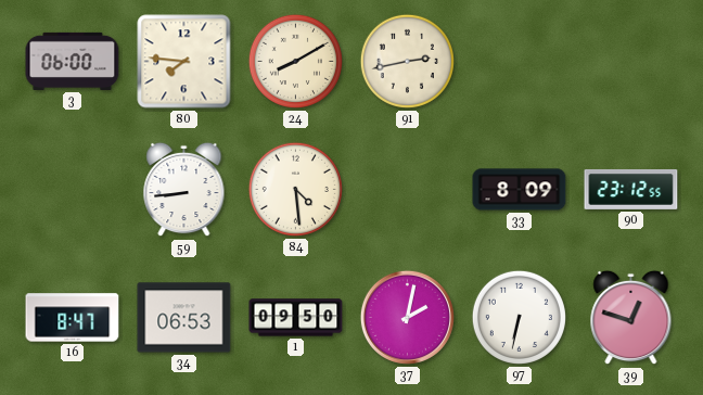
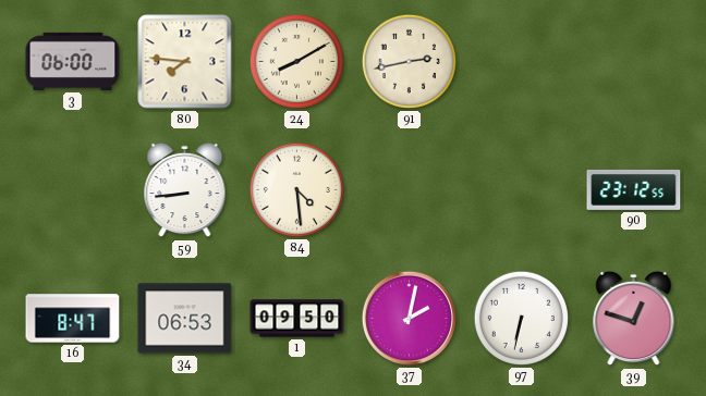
33: 8:09 -> none
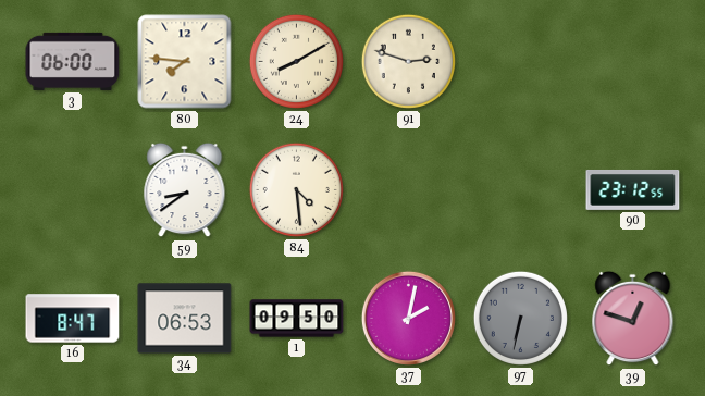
91: 2:43 -> 2:48
59: 8:44 -> 8:39
97 dial: white -> grey
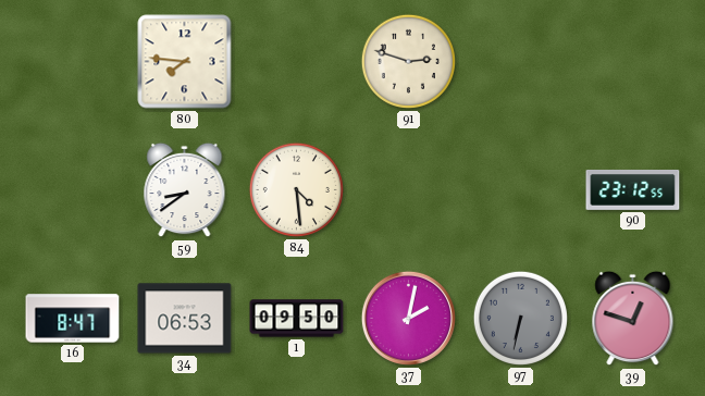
3: 06:00 -> none
24: 8:10 -> none
